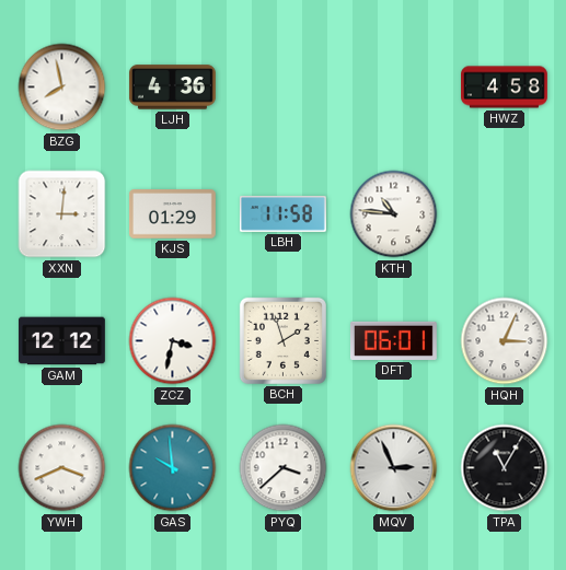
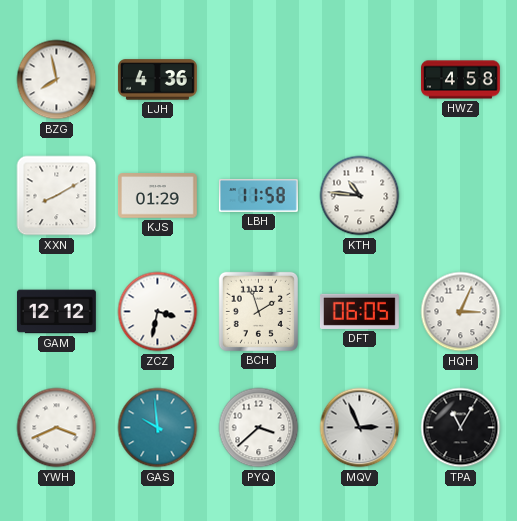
XXN: 3:01 -> 8:10
DFT: 06:01 -> 06:05
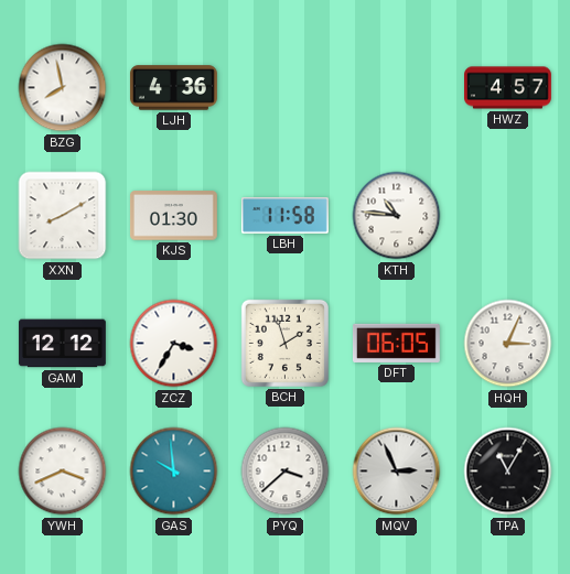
HWZ: 4:58 -> 4:57
KJS: 01:29 -> 01:30
ZCZ: 3:32 -> 3:35
